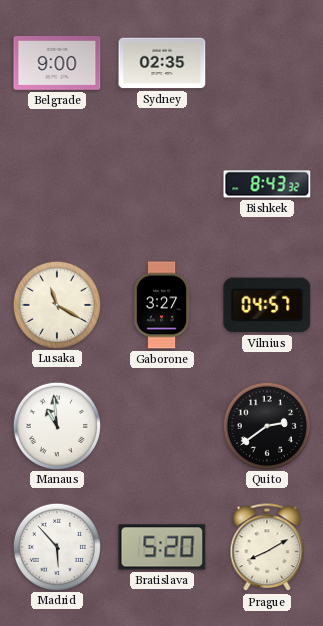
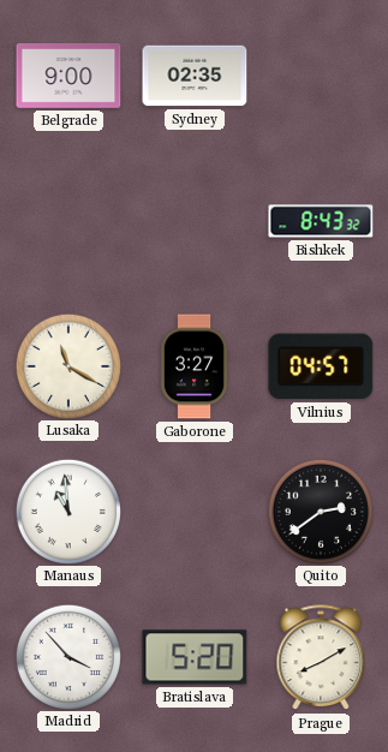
Madrid: 5:53 -> 3:53
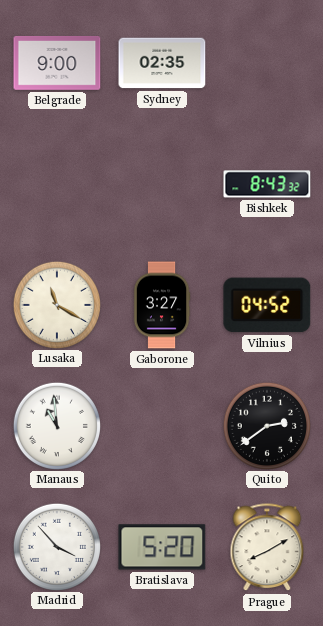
Vilnius: 04:57 -> 04:52
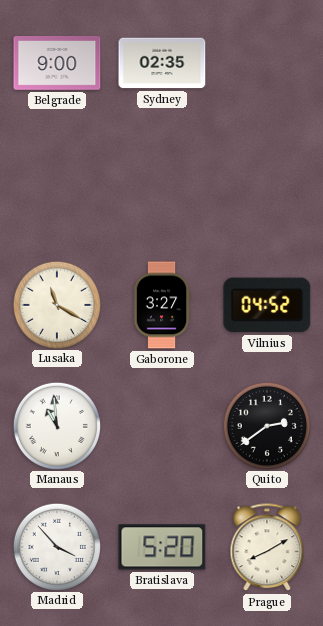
Bishkek: 8:43 -> none
